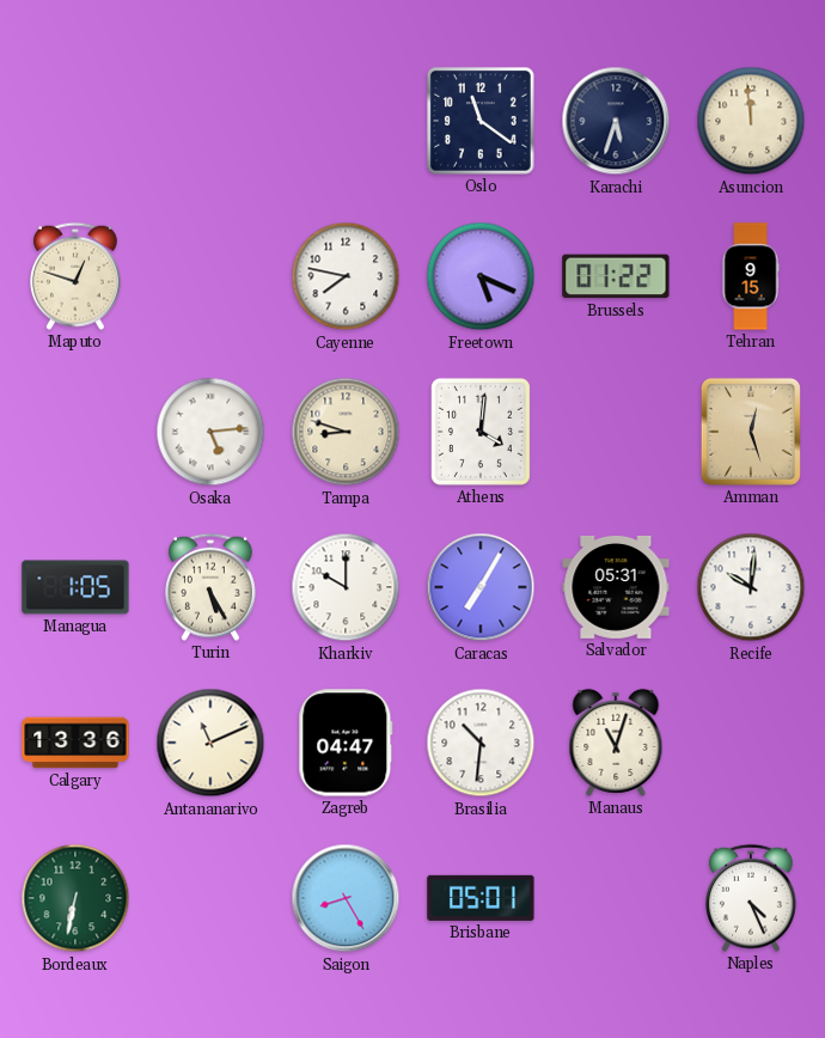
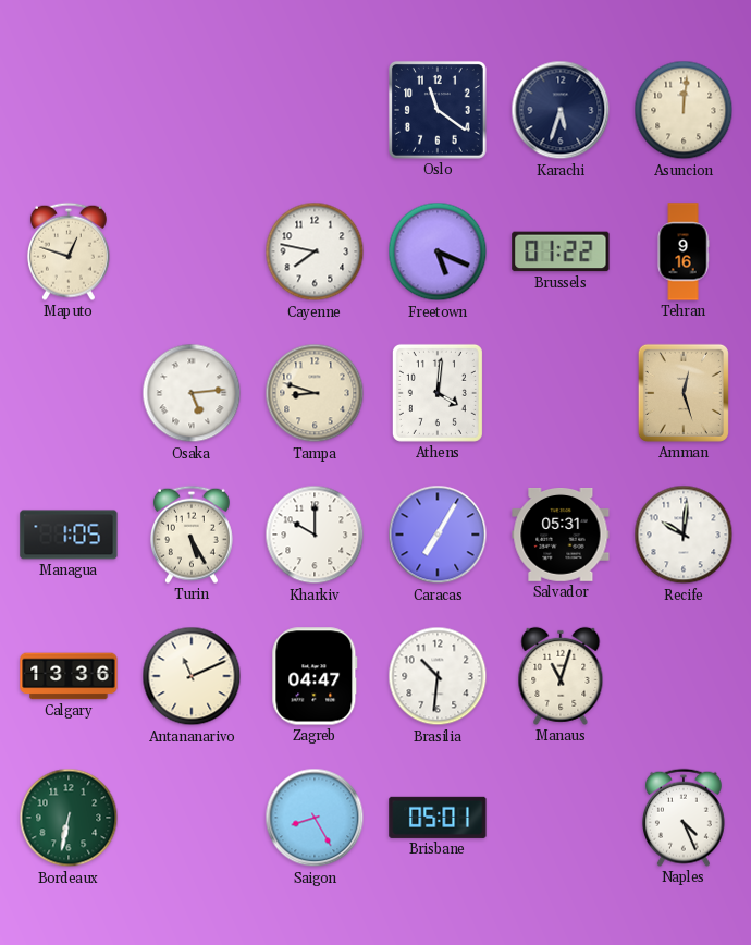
Asuncion: 11:59 -> 12:01
Tehran: 9:15 -> 9:16
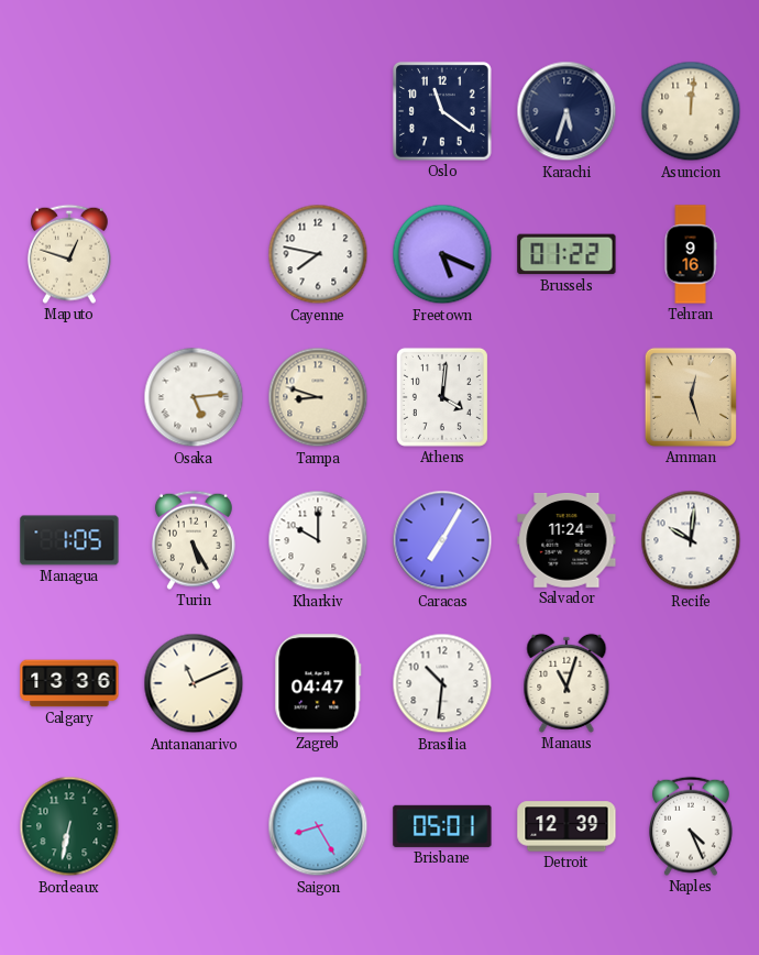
Salvador: 05:31 -> 11:24
Detroit: none -> 12:39
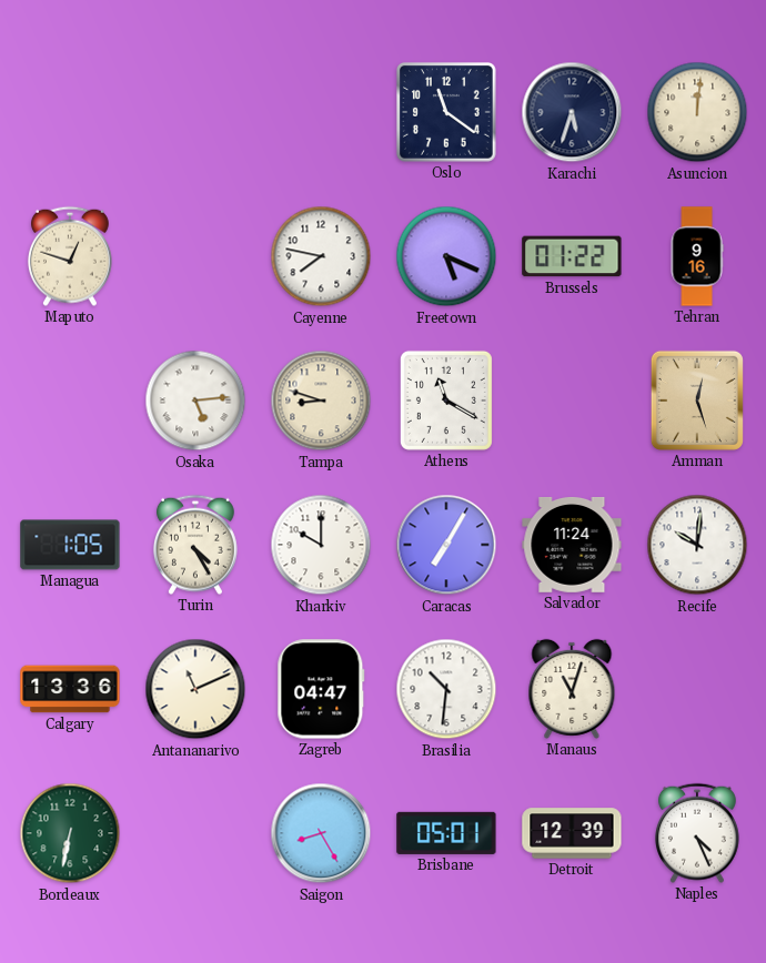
Athens: 4:01 -> 11:20
Turin: 5:25 -> 4:25
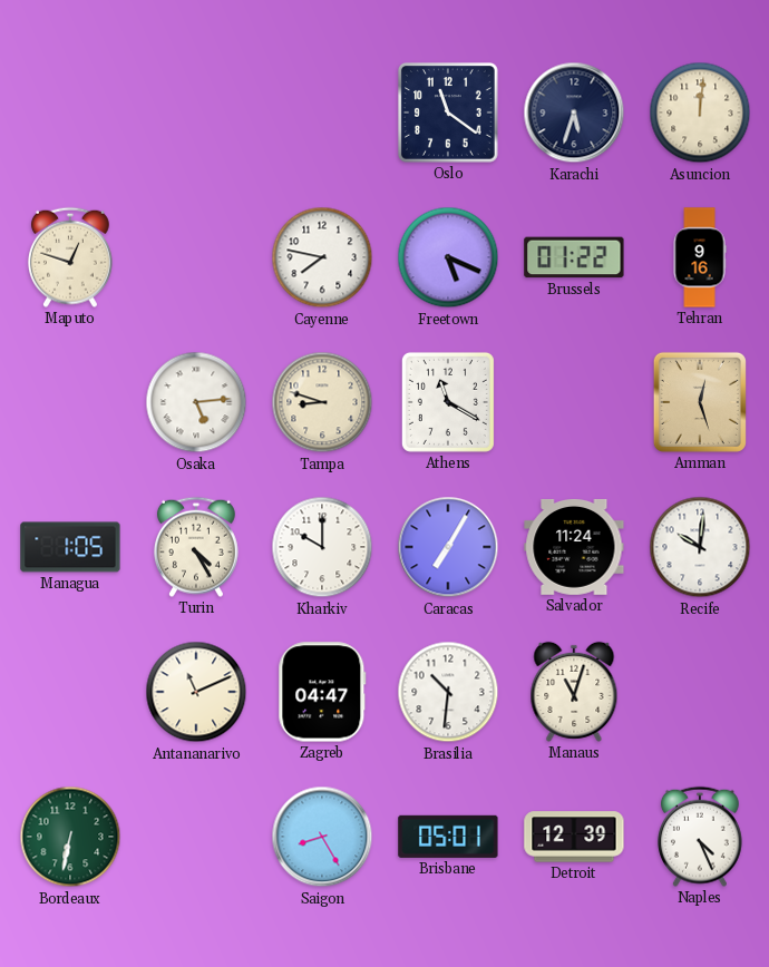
Calgary: 13:36 -> none
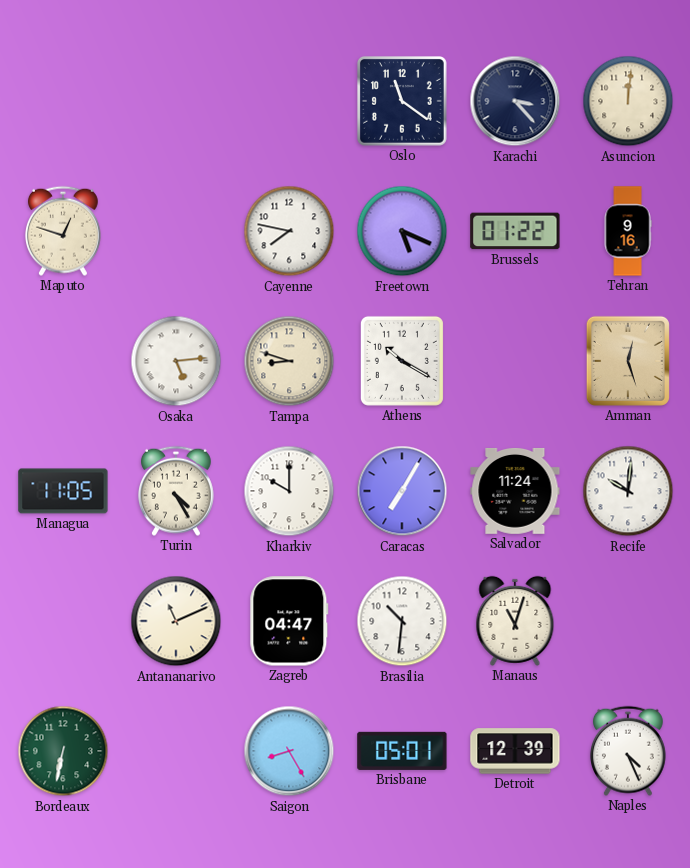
Karachi: 5:33 -> 3:23
Athens: 11:20 -> 10:20
Managua: 1:05 -> 11:05
